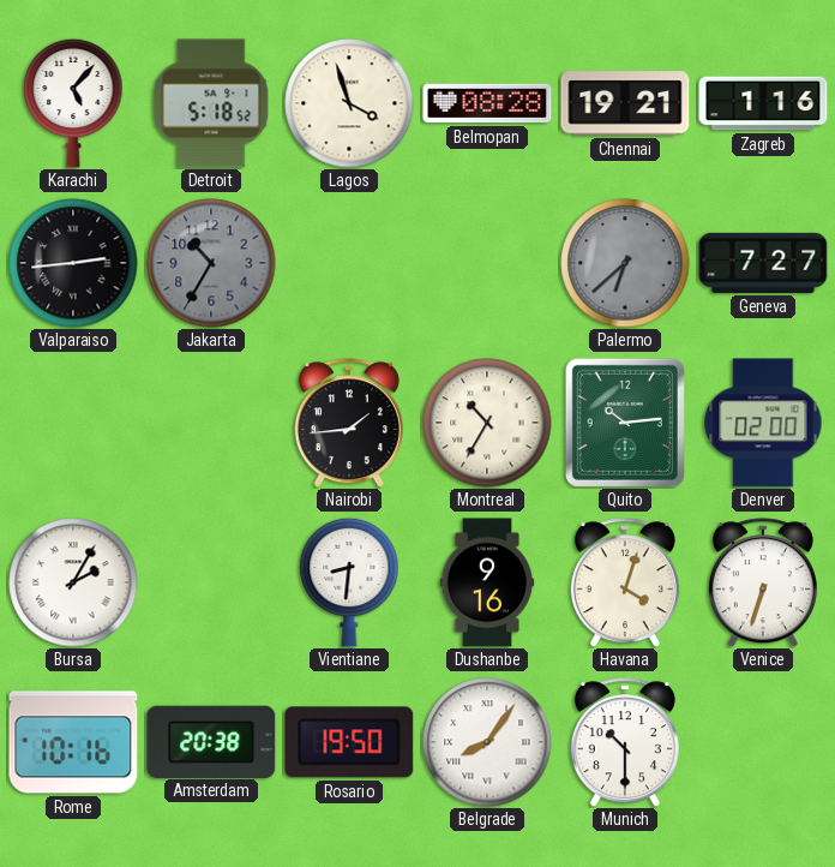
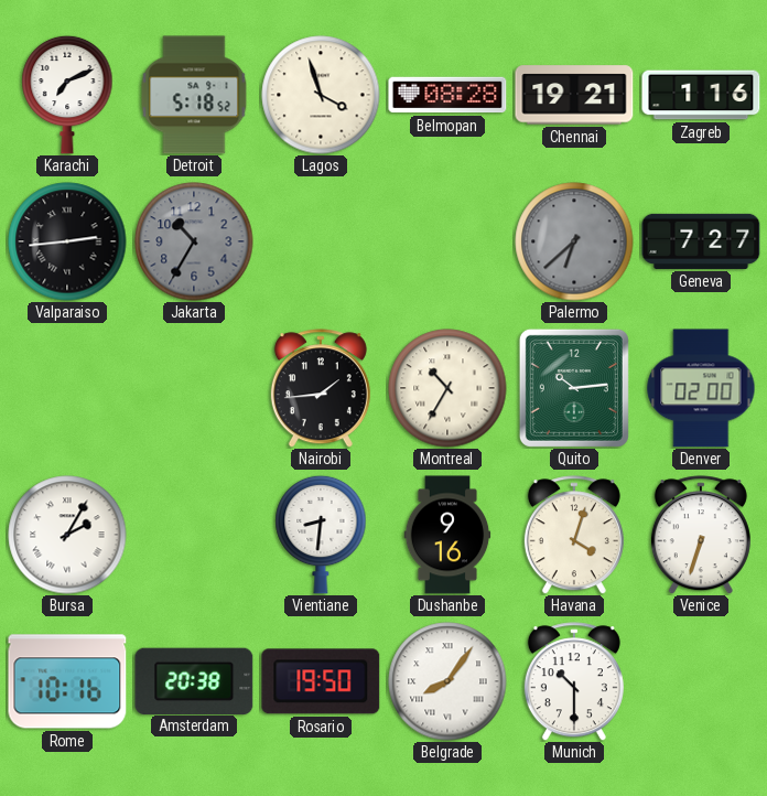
Karachi: 5:07 -> 7:11
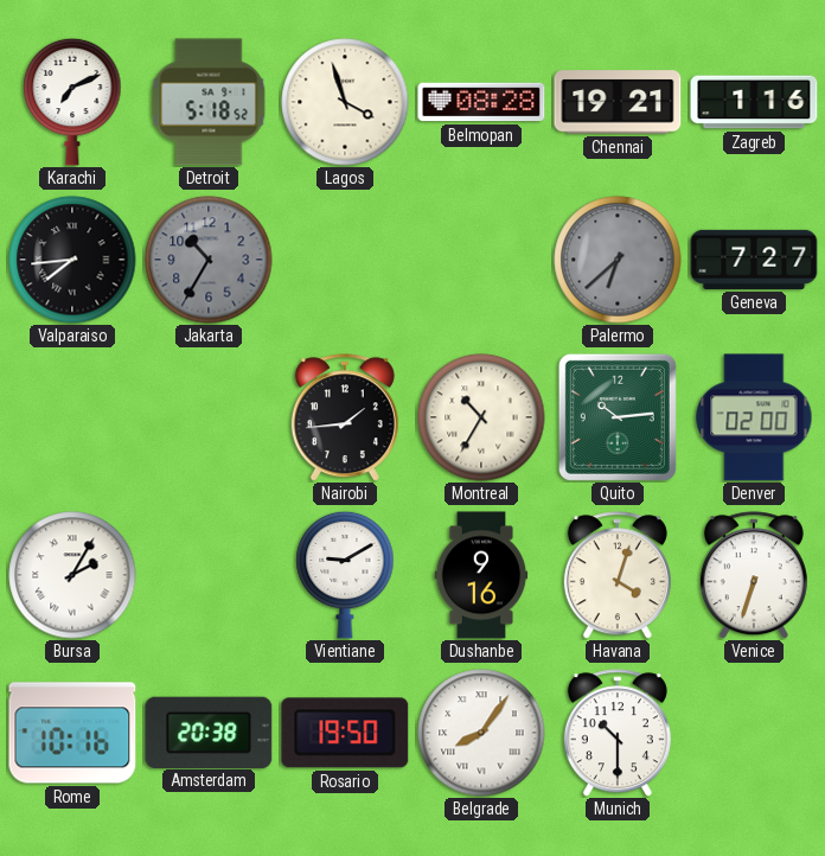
Valparaiso: 2:44 -> 7:44
Vientiane: 8:31 -> 9:10
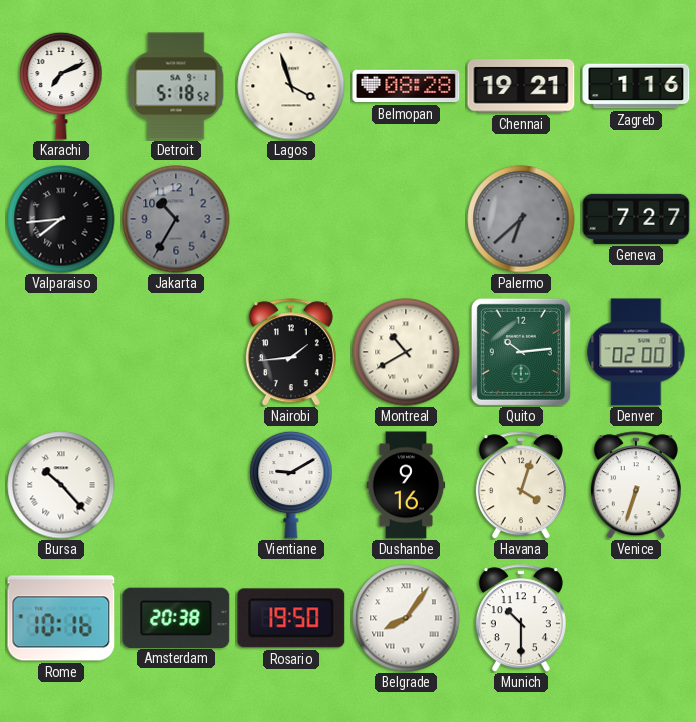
Montreal: 10:35 -> 10:40
Bursa: 2:05 -> 10:23
